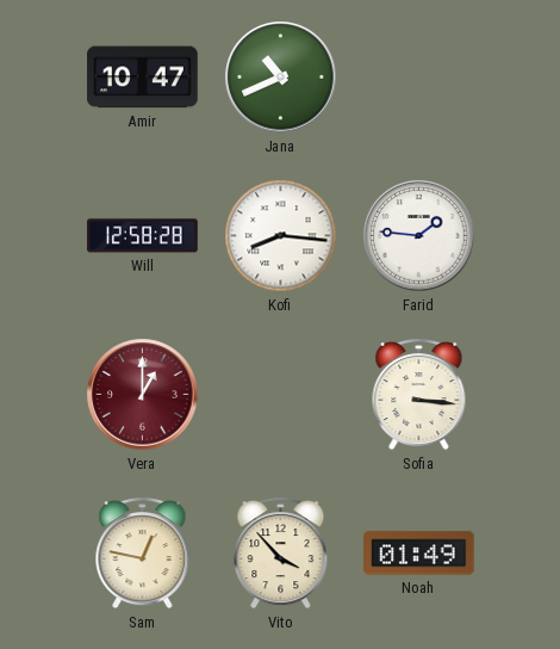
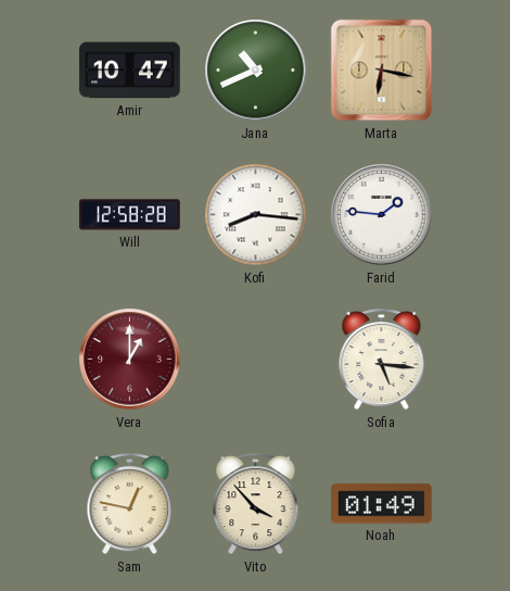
Marta: none -> 6:17
Sofia: 3:16 -> 5:16
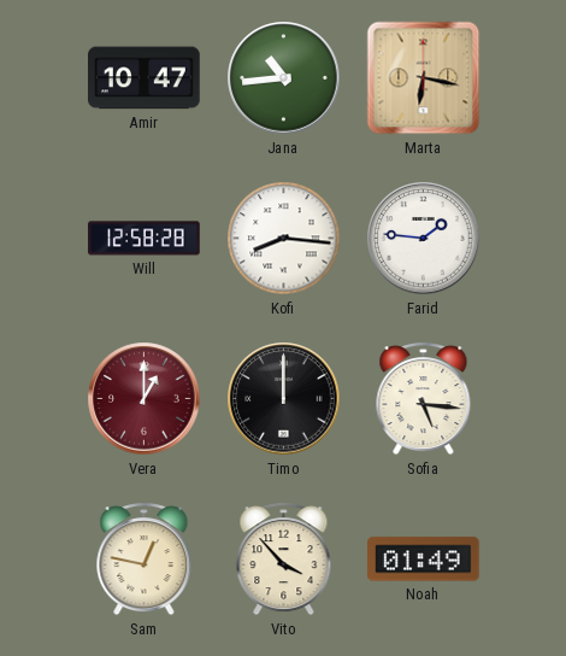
Jana: 10:41 -> 10:44
Timo: none -> 12:00
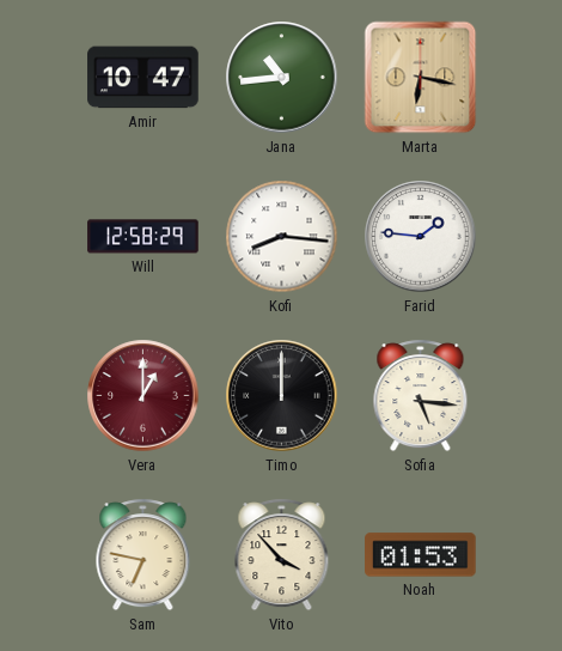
Will: 12:58:28 -> 12:58:29
Sam: 12:47 -> 6:47
Noah: 01:49 -> 01:53
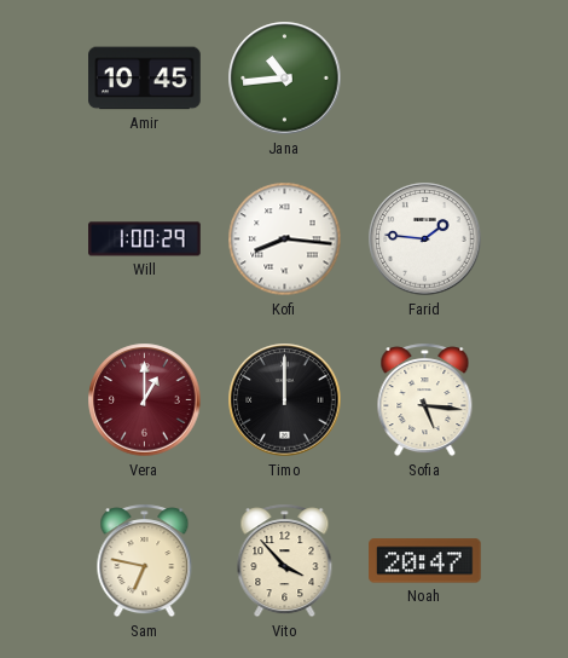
Amir: 10:47 -> 10:45
Marta: 6:17 -> none
Will: 12:58 -> 1:00
Noah: 01:53 -> 20:47
